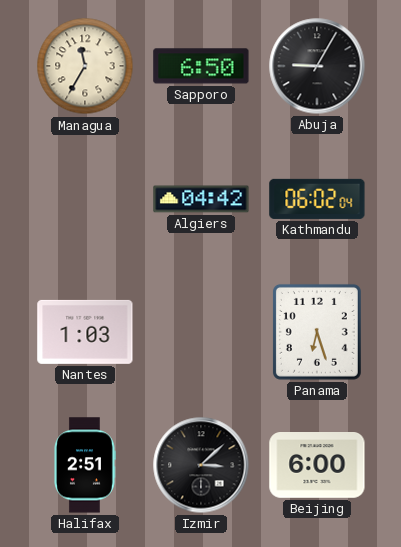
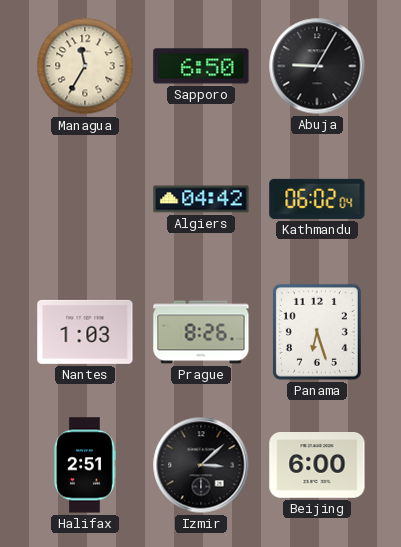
Prague: none -> 8:26
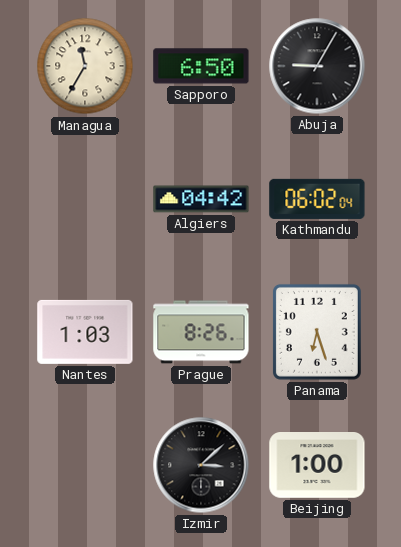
Halifax: 2:51 -> none
Beijing: 6:00 -> 1:00
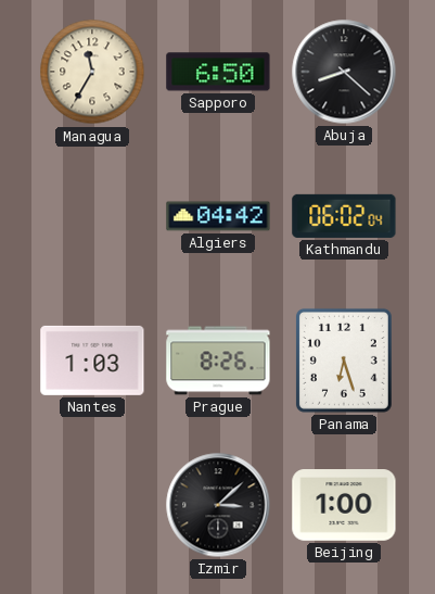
Abuja: 9:05 -> 8:22
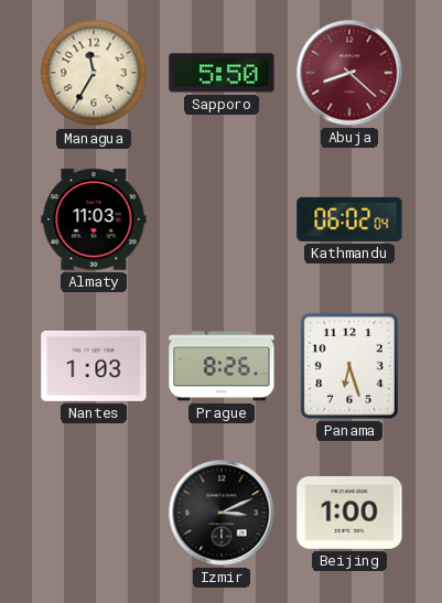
Sapporo: 6:50 -> 5:50
Abuja dial: black -> burgundy
Almaty: none -> 11:03
Algiers: 04:42 -> none
Izmir: 3:08 -> 3:11
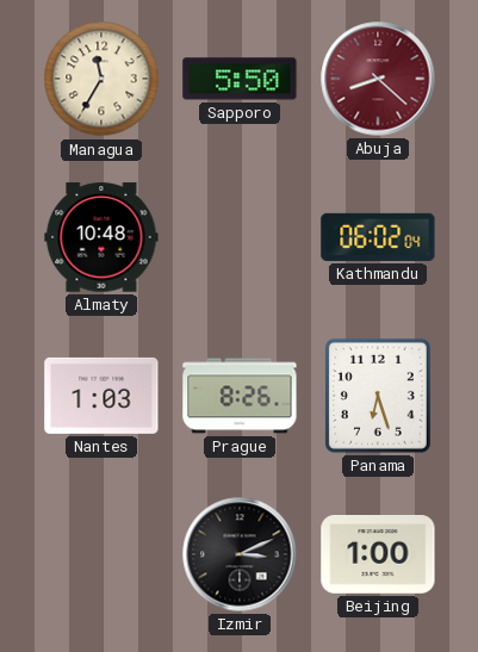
Almaty: 11:03 -> 10:48
